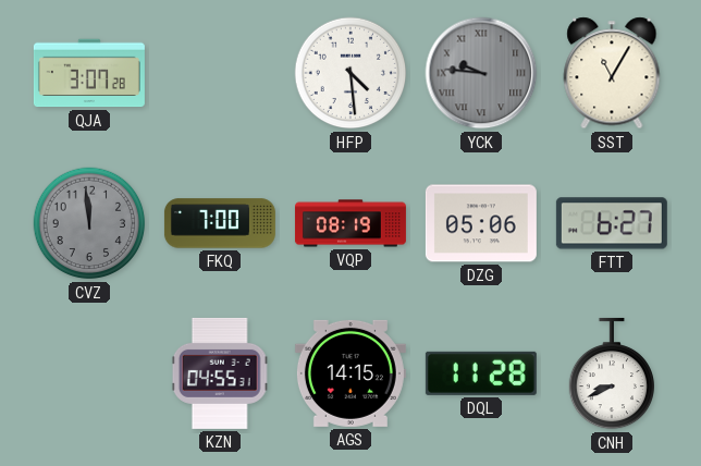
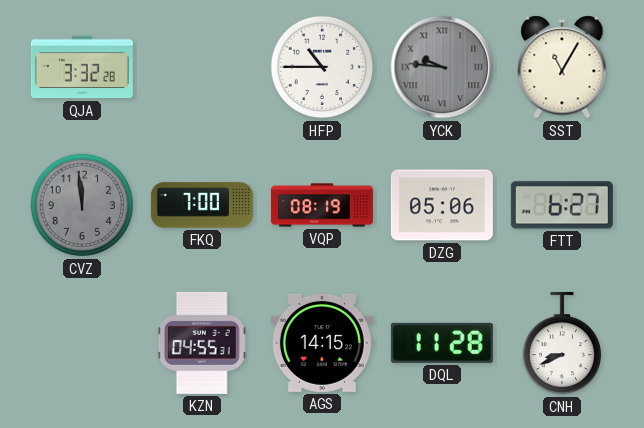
QJA: 3:07 -> 3:32
HFP: 4:29 -> 10:45
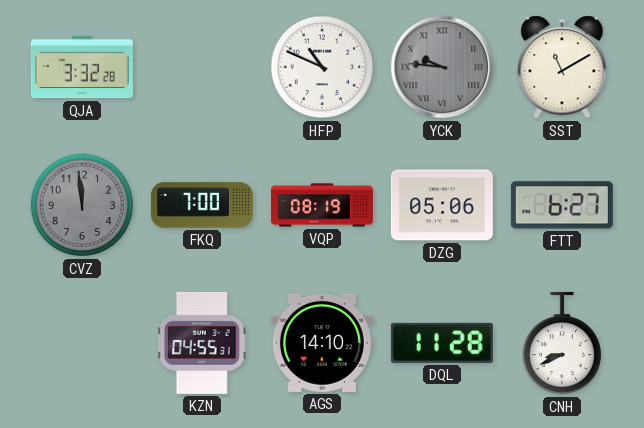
HFP: 10:45 -> 10:49
SST: 11:05 -> 11:10
AGS: 14:15 -> 14:10
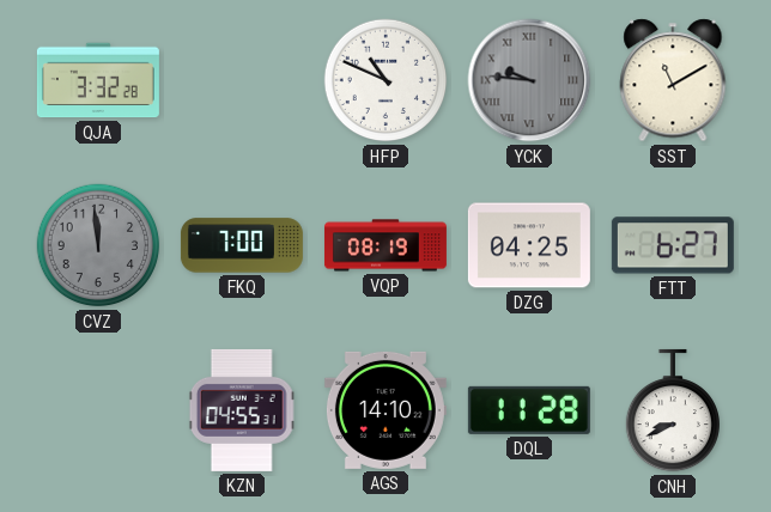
DZG: 05:06 -> 04:25
